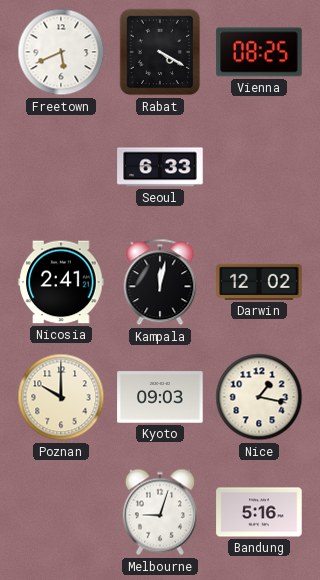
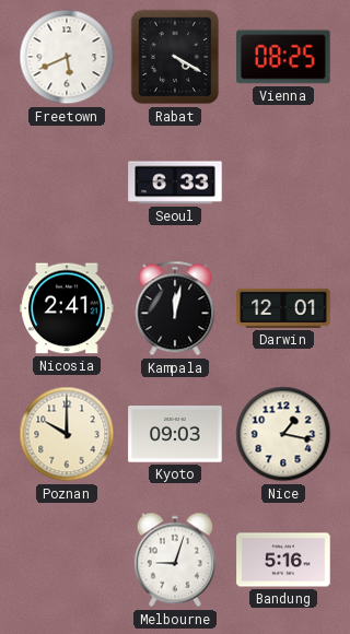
Darwin: 12:02 -> 12:01
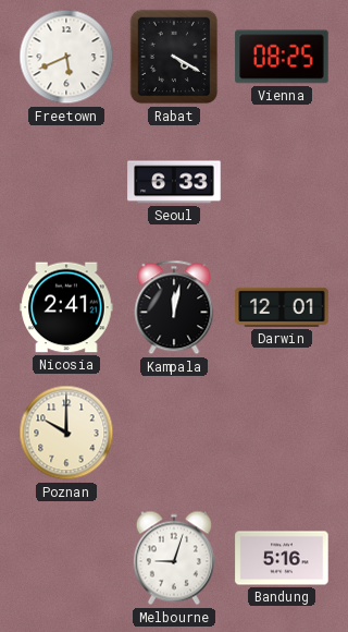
Kyoto: 09:03 -> none
Nice: 1:17 -> none
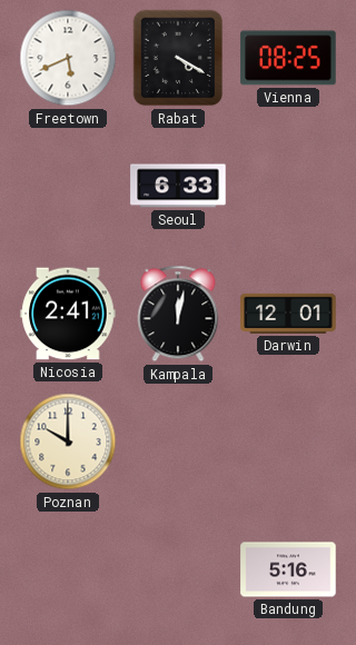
Melbourne: 9:03 -> none
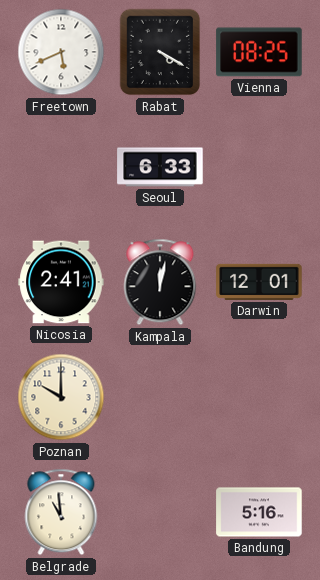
Belgrade: none -> 10:59
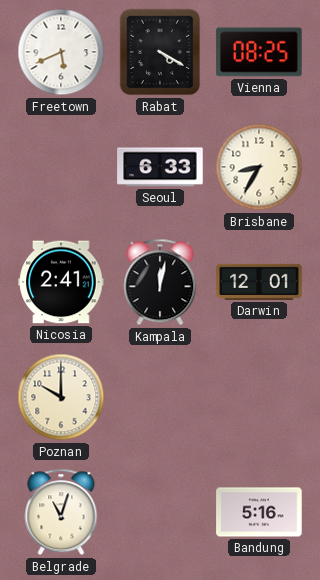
Brisbane: none -> 8:35
Belgrade: 10:59 -> 11:03
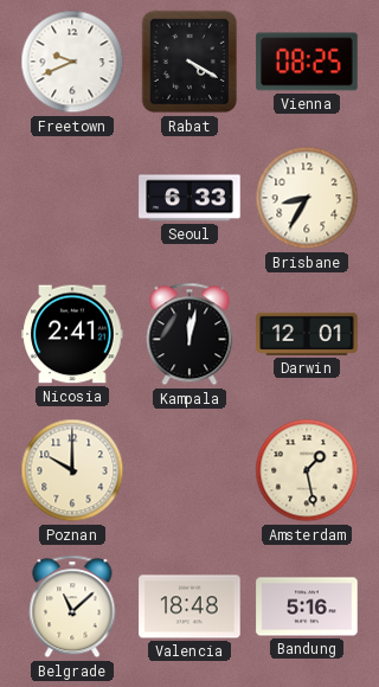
Freetown: 5:41 -> 9:41
Amsterdam: none -> 1:28
Belgrade: 11:03 -> 11:08
Valencia: none -> 18:48
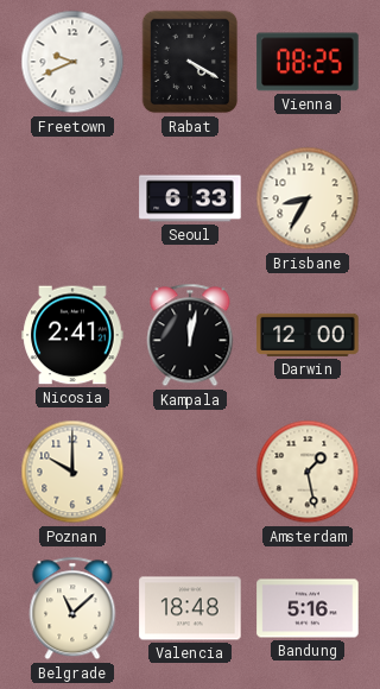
Darwin: 12:01 -> 12:00
